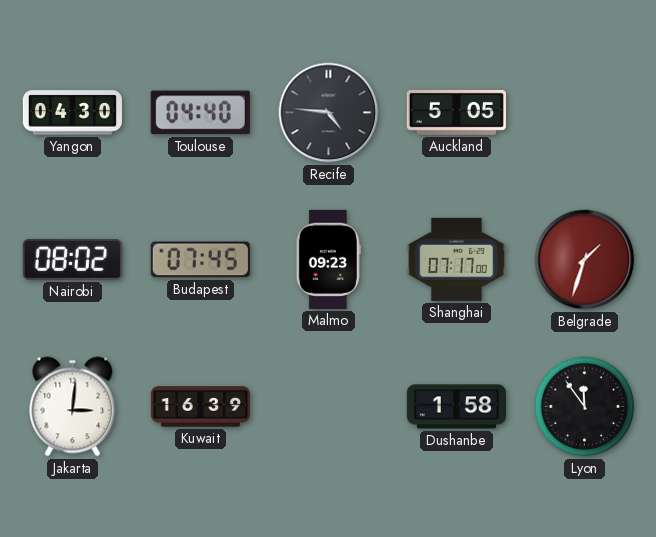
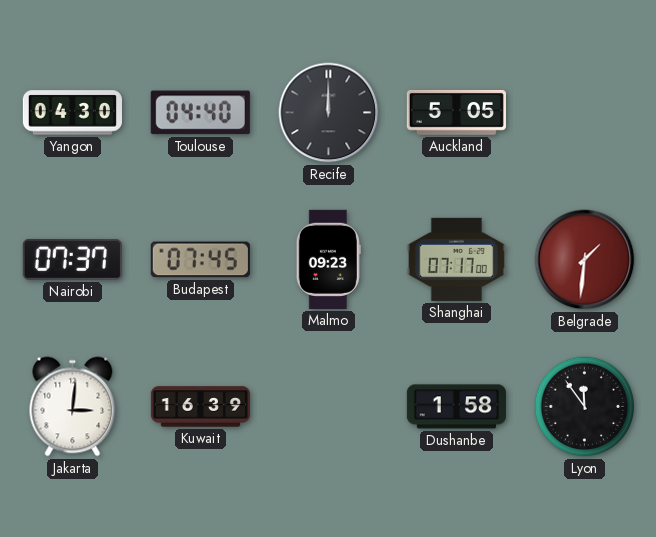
Recife: 4:46 -> 12:00
Nairobi: 08:02 -> 07:37
Belgrade: 1:33 -> 1:31
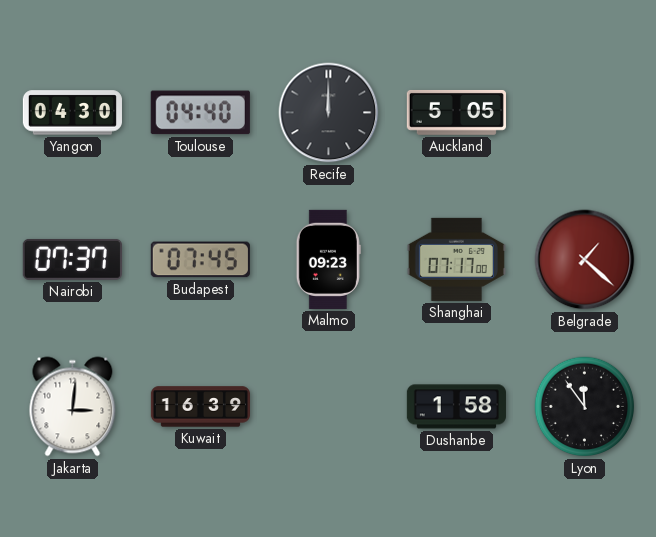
Belgrade: 1:31 -> 1:22
